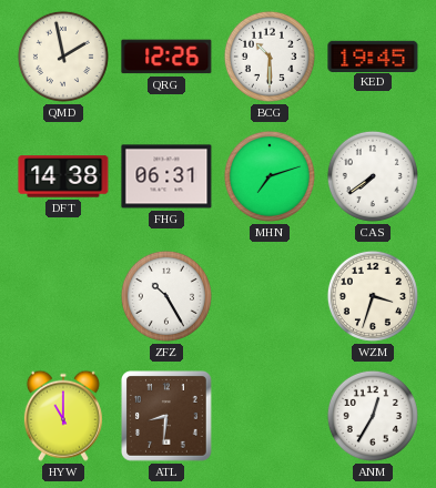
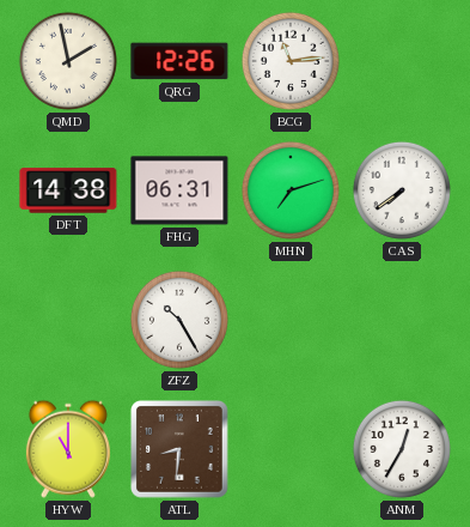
BCG: 10:30 -> 11:14
KED: 19:45 -> none
WZM: 3:33 -> none
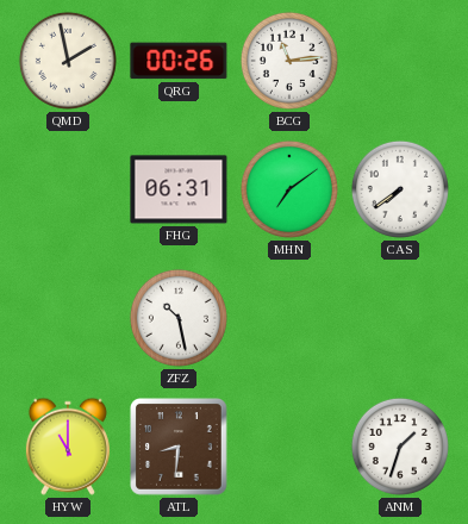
QRG: 12:26 -> 00:26
DFT: 14:38 -> none
MHN: 7:12 -> 7:09
ZFZ: 10:25 -> 10:28
ANM: 12:35 -> 1:33
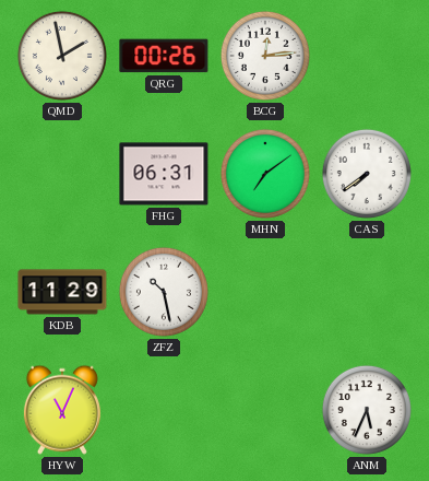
BCG: 11:14 -> 12:14
KDB: none -> 11:29
HYW: 11:00 -> 11:04
ATL: 8:31 -> none
ANM: 1:33 -> 5:34
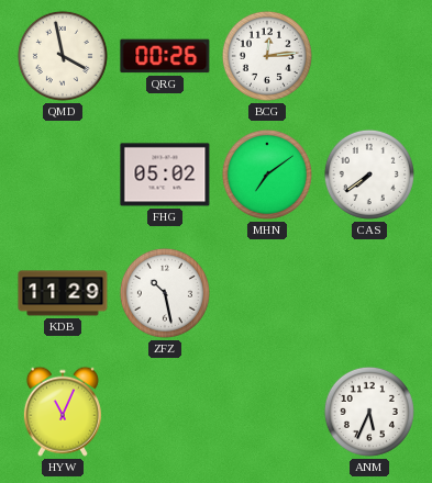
QMD: 1:58 -> 3:58
FHG: 06:31 -> 05:02
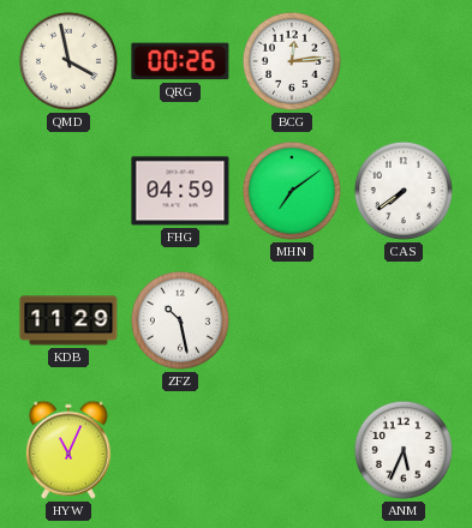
FHG: 05:02 -> 04:59
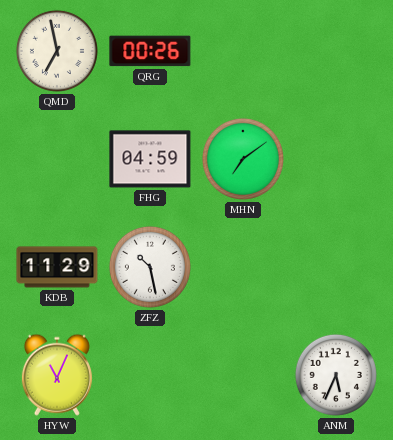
QMD: 3:58 -> 6:58
BCG: 12:14 -> none
CAS: 7:39 -> none
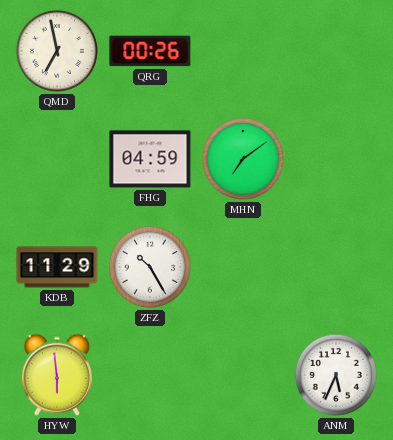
ZFZ: 10:28 -> 10:25
HYW: 11:04 -> 5:59
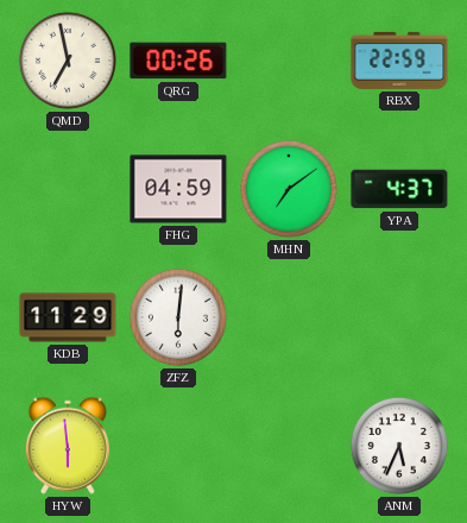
RBX: none -> 22:59
YPA: none -> 4:37
ZFZ: 10:25 -> 6:01
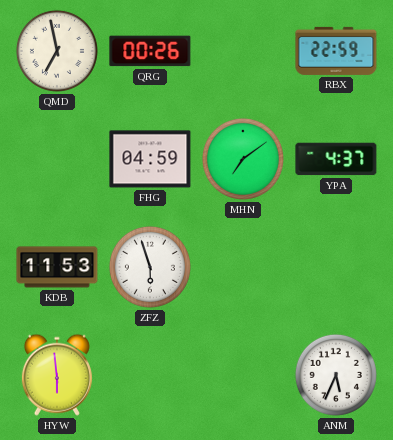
KDB: 11:29 -> 11:53
ZFZ: 6:01 -> 5:57
